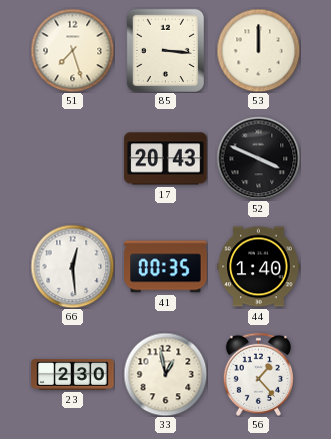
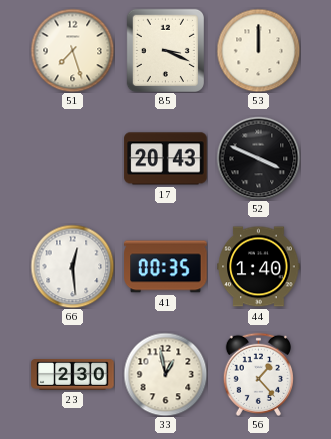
85: 3:16 -> 3:19
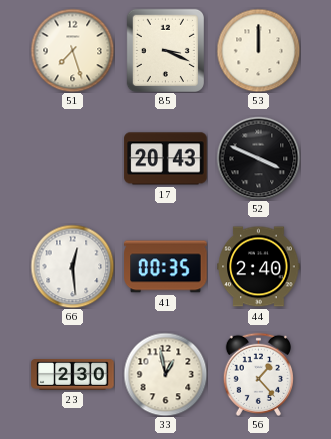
44: 1:40 -> 2:40
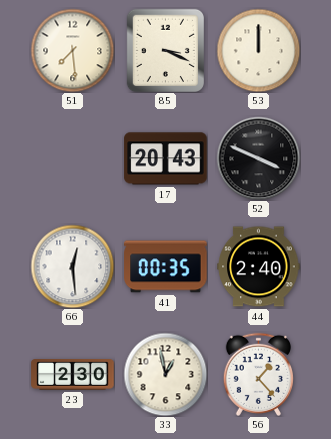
51: 7:27 -> 7:29
